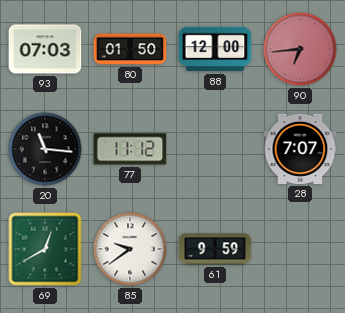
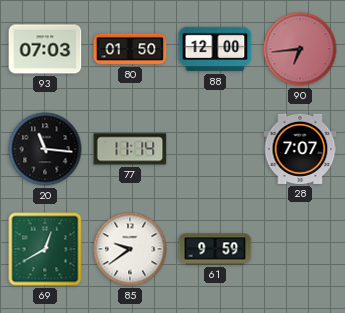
77: 11:12 -> 11:14
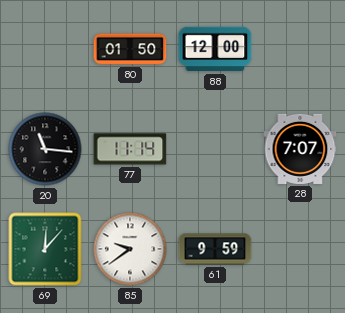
93: 07:03 -> none
90: 6:44 -> none
69: 12:40 -> 12:07
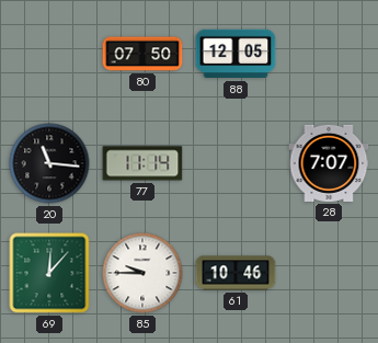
80: 01:50 -> 07:50
88: 12:00 -> 12:05
85: 9:39 -> 9:45
61: 9:59 -> 10:46
